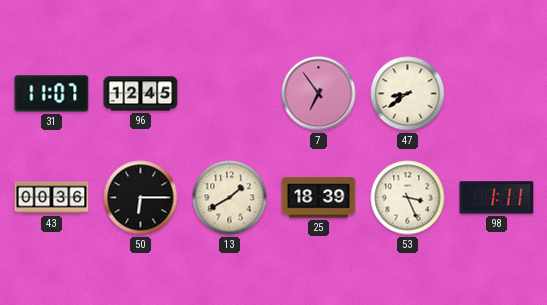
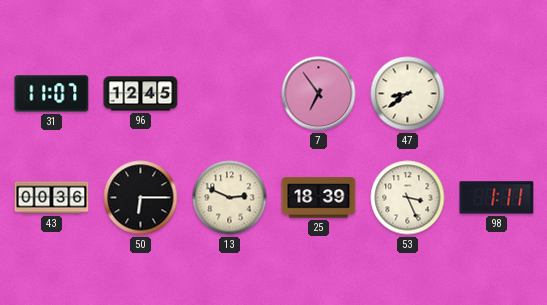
13: 1:40 -> 2:49
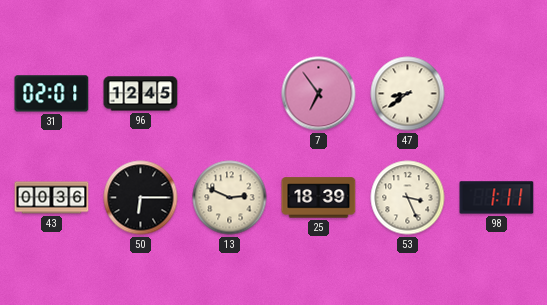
31: 11:07 -> 02:01
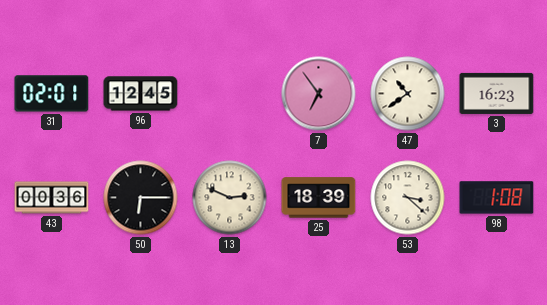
47: 8:39 -> 10:39
3: none -> 16:23
53: 3:26 -> 3:22
98: 1:11 -> 1:08
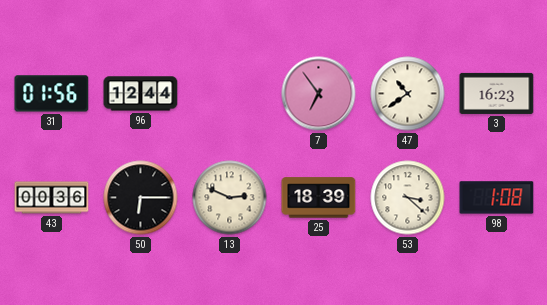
31: 02:01 -> 01:56
96: 12:45 -> 12:44
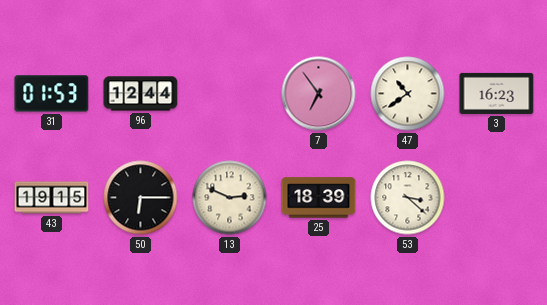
31: 01:56 -> 01:53
43: 00:36 -> 19:15
98: 1:08 -> none
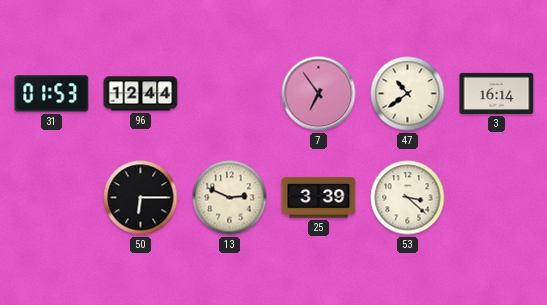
3: 16:23 -> 16:14
43: 19:15 -> none
25: 18:39 -> 3:39
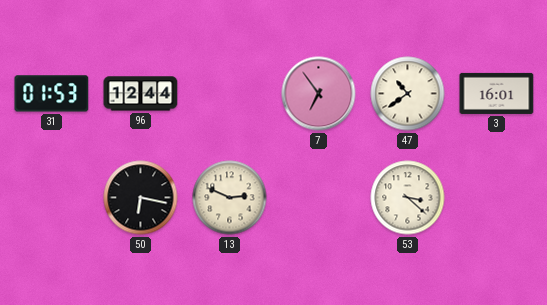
3: 16:14 -> 16:01
50: 6:15 -> 6:17
25: 3:39 -> none
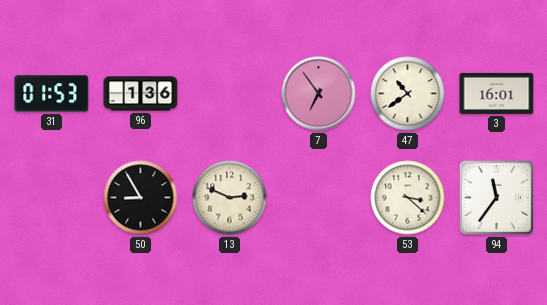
96: 12:44 -> 1:36
50: 6:17 -> 8:55
94: none -> 11:36
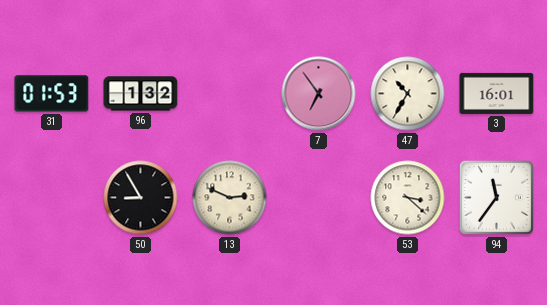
96: 1:36 -> 1:32
47: 10:39 -> 10:35
